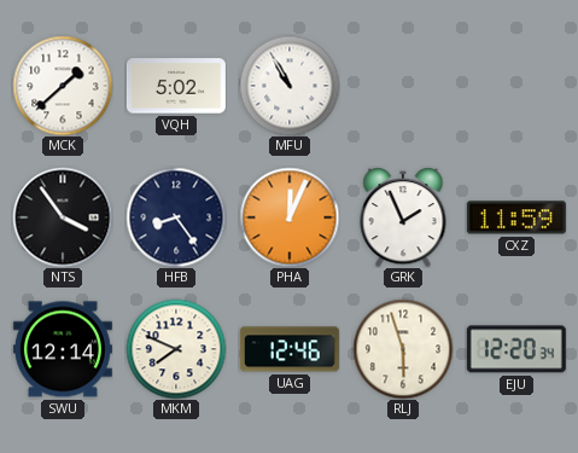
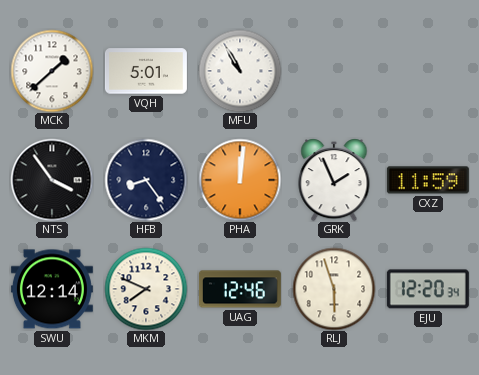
VQH: 5:02 -> 5:01
PHA: 12:04 -> 12:01
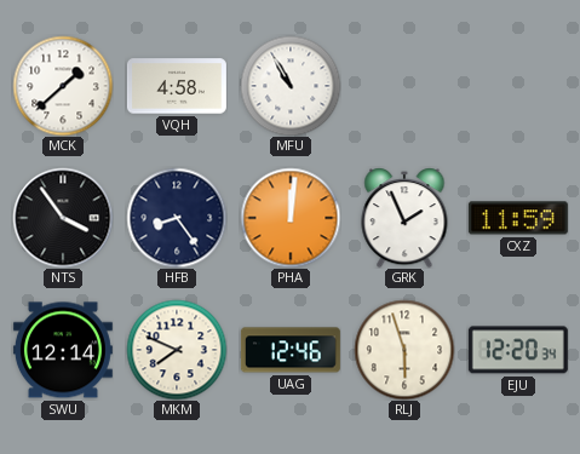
VQH: 5:01 -> 4:58
